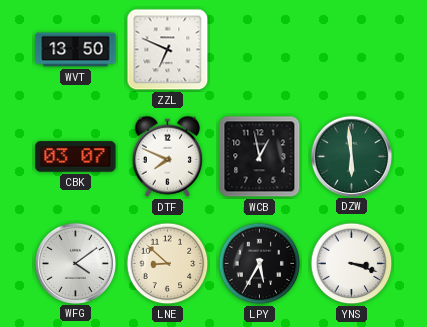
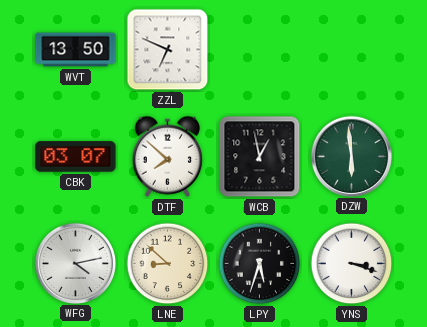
DTF: 7:49 -> 7:52
WFG: 4:09 -> 4:13
LPY: 5:35 -> 5:33
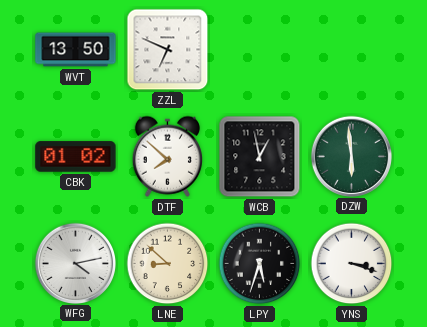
CBK: 03:07 -> 01:02
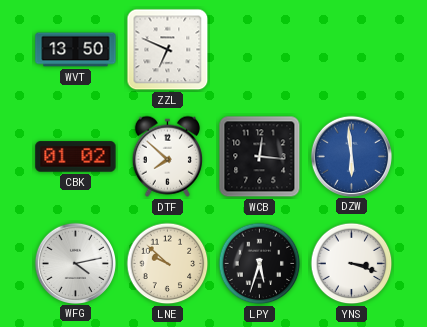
WCB: 12:58 -> 12:16
DZW dial: green -> blue
LNE: 8:52 -> 9:52
